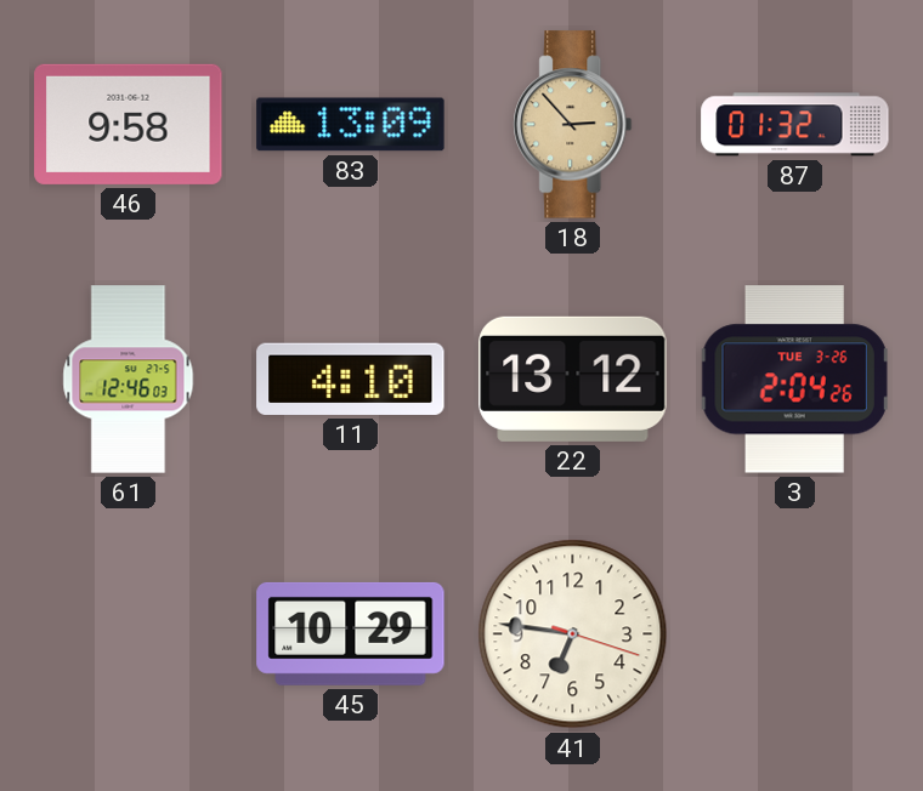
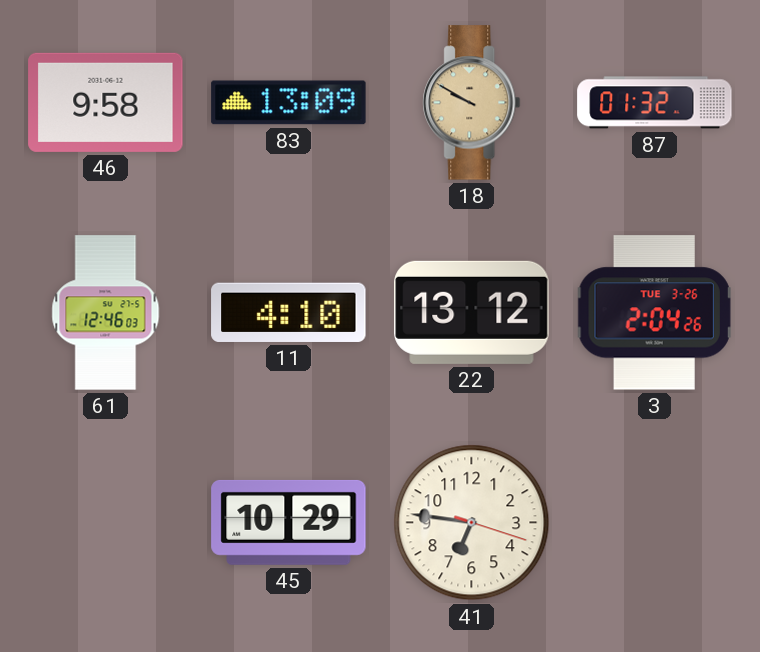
18: 2:53 -> 9:50
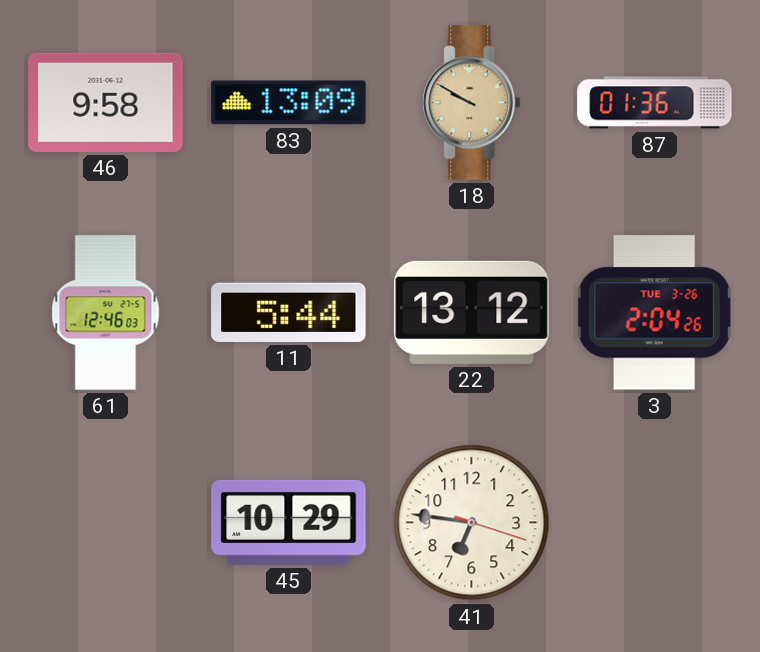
87: 01:32 -> 01:36
11: 4:10 -> 5:44
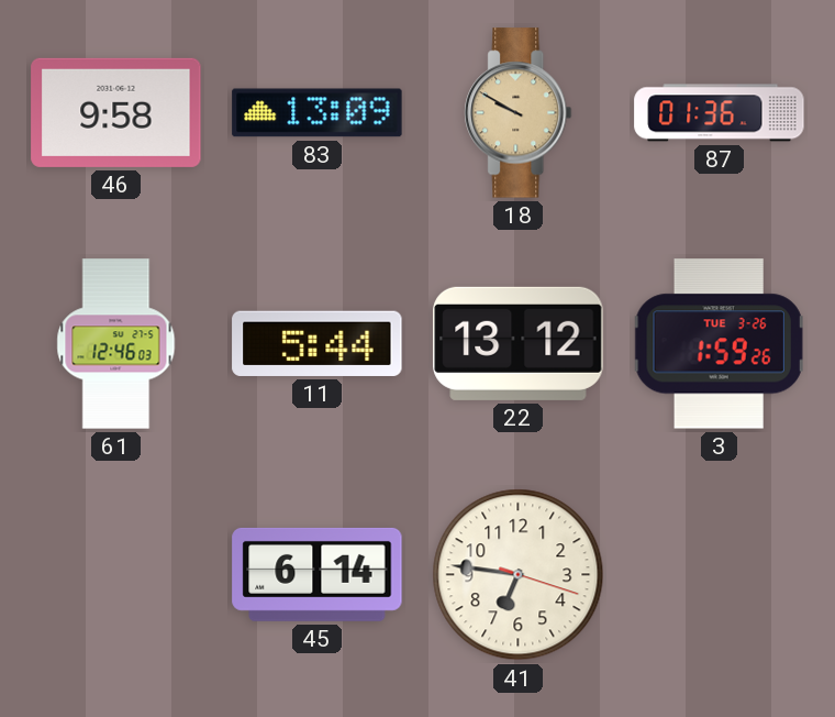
3: 2:04 -> 1:59
45: 10:29 -> 6:14
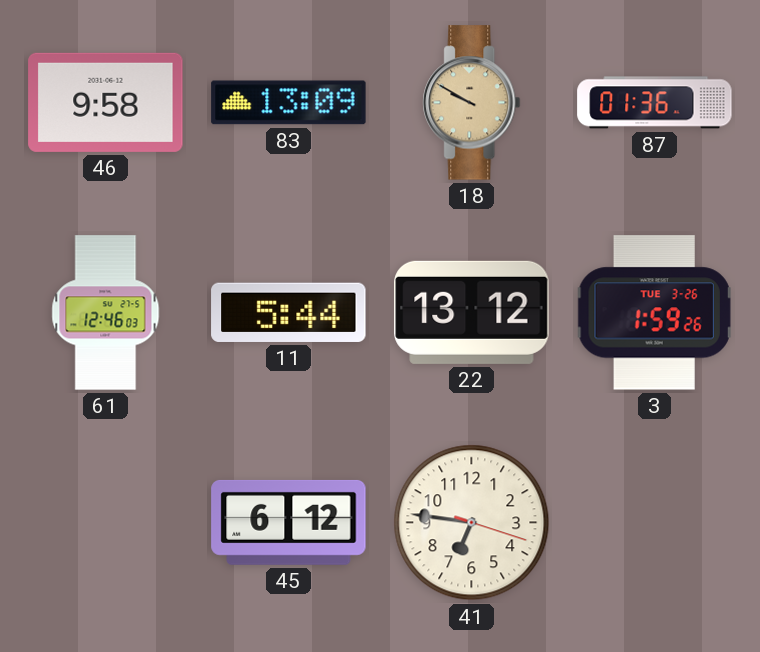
45: 6:14 -> 6:12
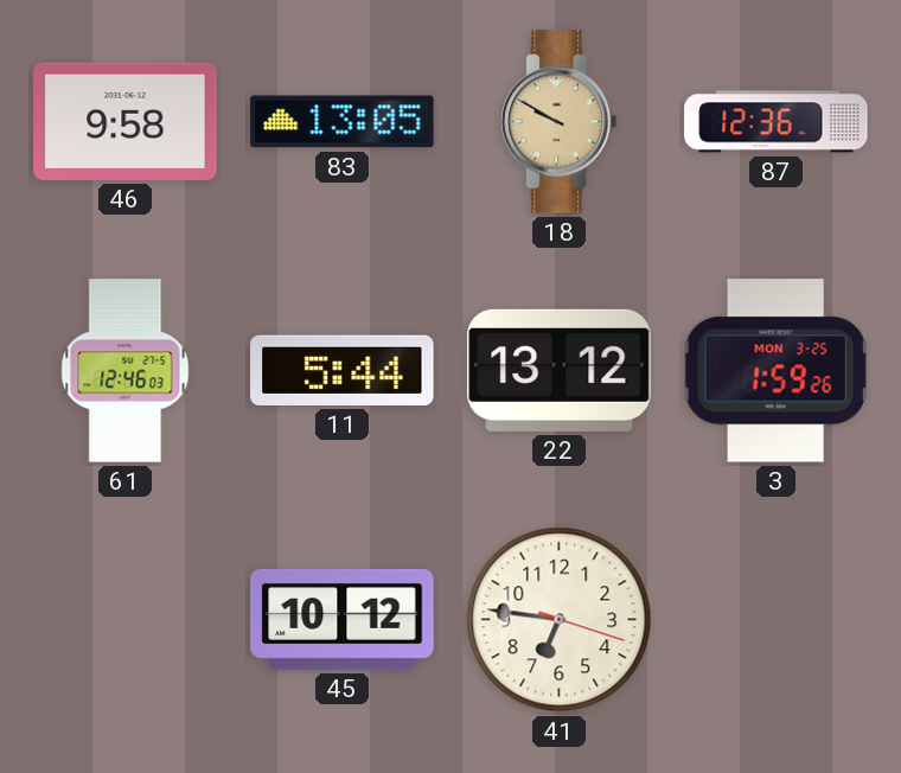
83: 13:09 -> 13:05
87: 01:36 -> 12:36
3 date: TUE 3-26 -> MON 3-25
45: 6:12 -> 10:12
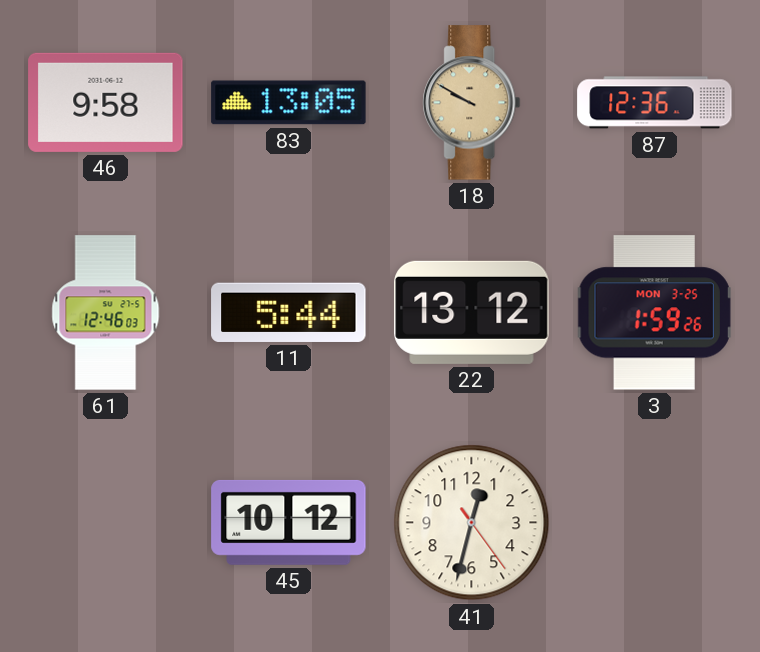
41: 6:46 -> 12:32
